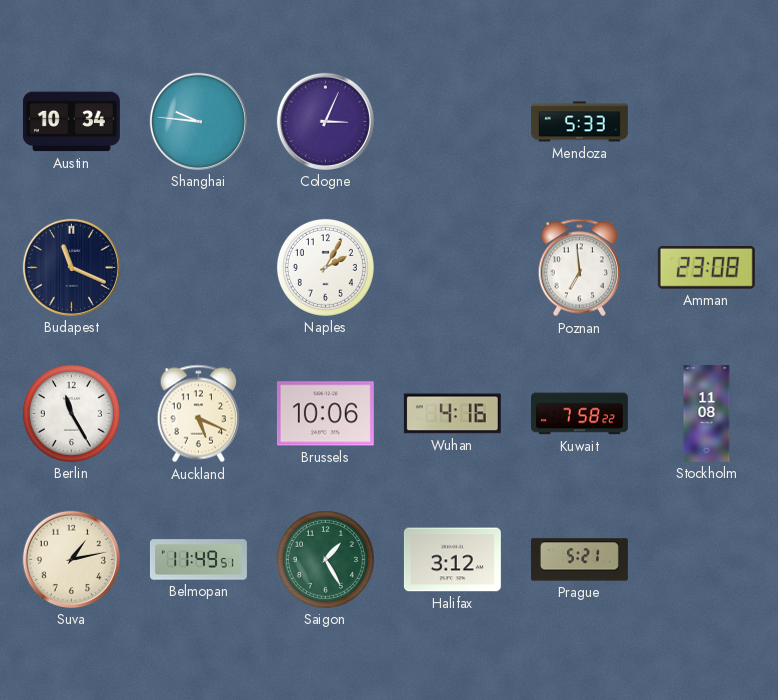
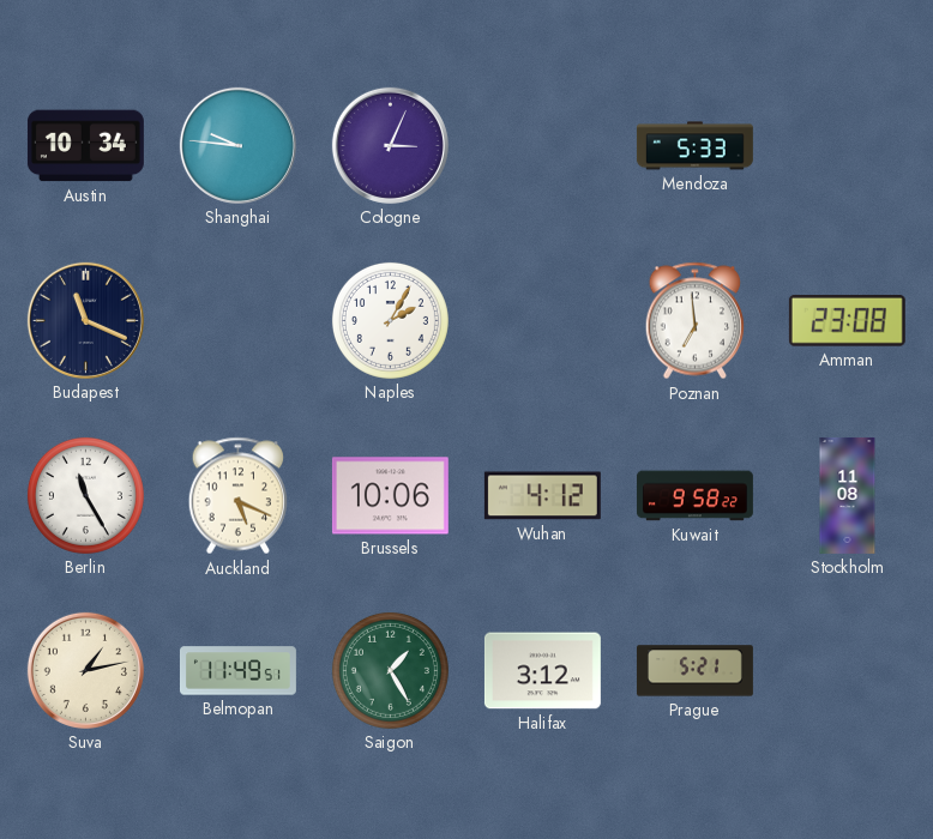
Wuhan: 4:16 -> 4:12
Kuwait: 7:58 -> 9:58
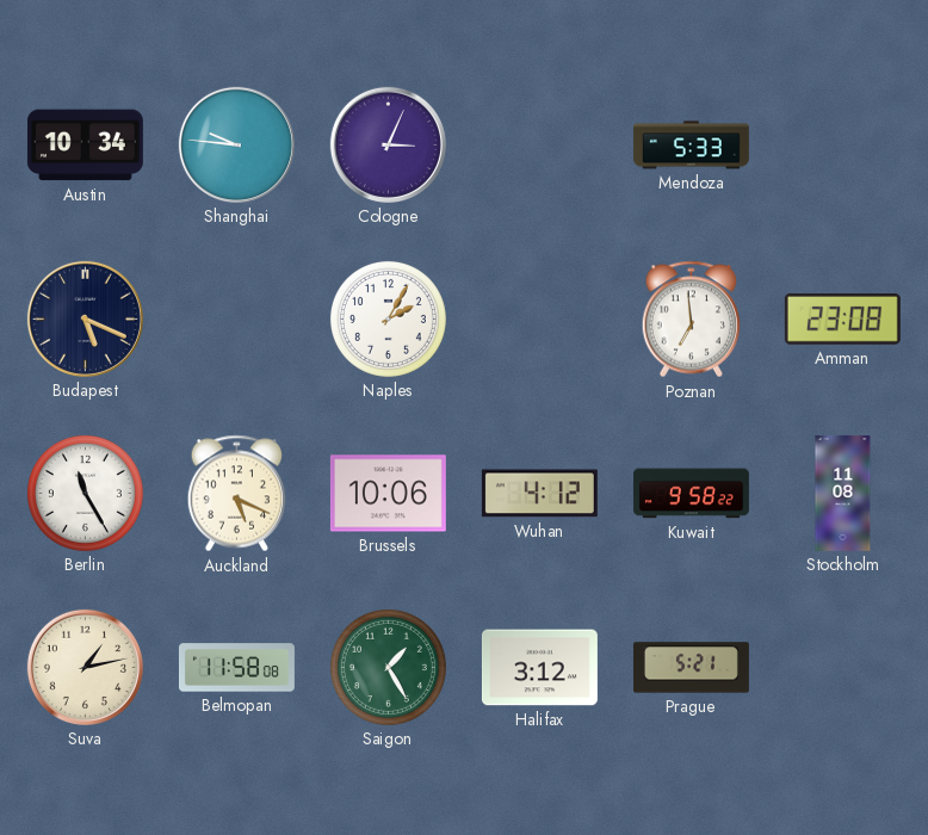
Budapest: 11:19 -> 5:19
Belmopan: 11:49 -> 11:58
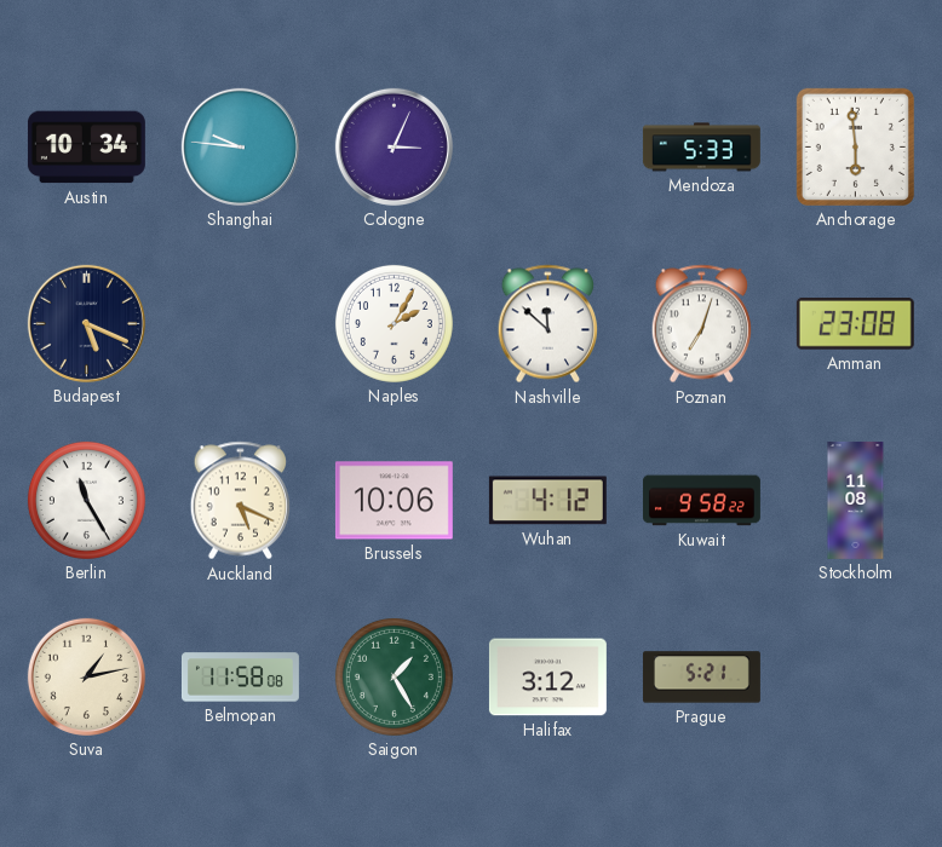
Anchorage: none -> 5:59
Nashville: none -> 11:52
Poznan: 6:59 -> 7:03
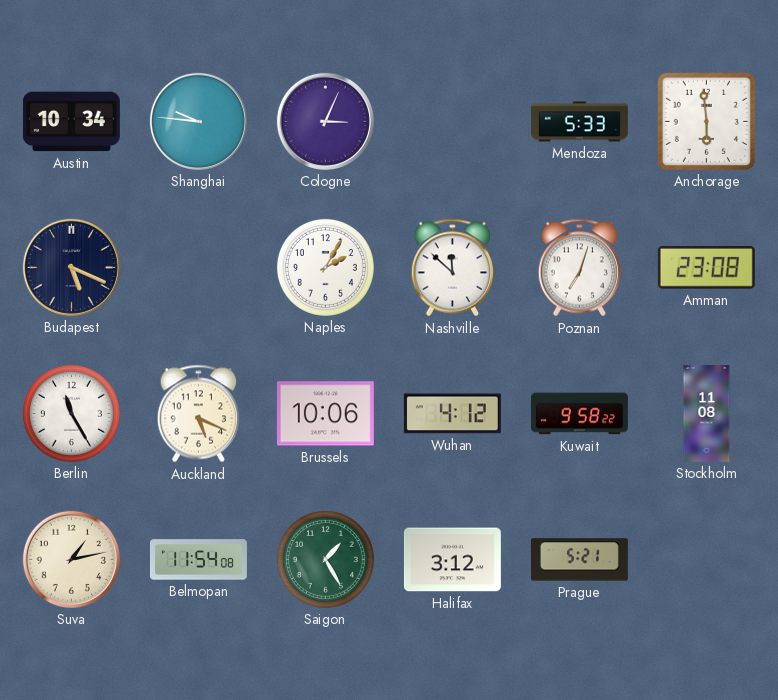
Belmopan: 11:58 -> 11:54
